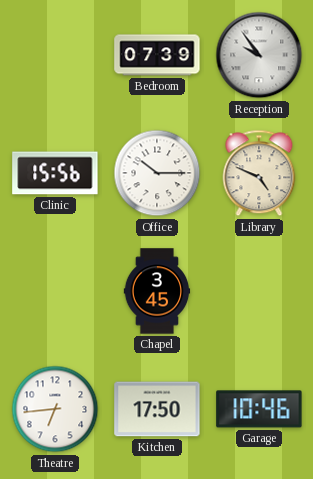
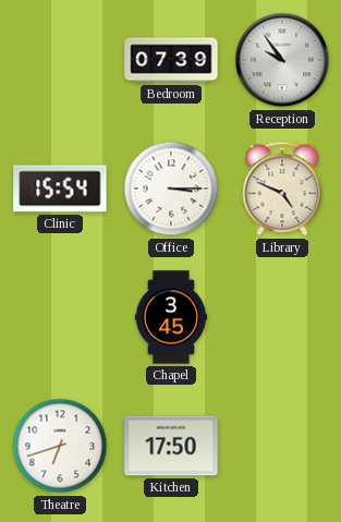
Clinic: 15:56 -> 15:54
Office: 10:15 -> 3:15
Theatre: 6:44 -> 6:42
Garage: 10:46 -> none
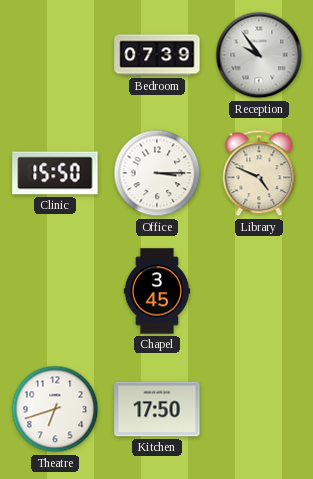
Clinic: 15:54 -> 15:50
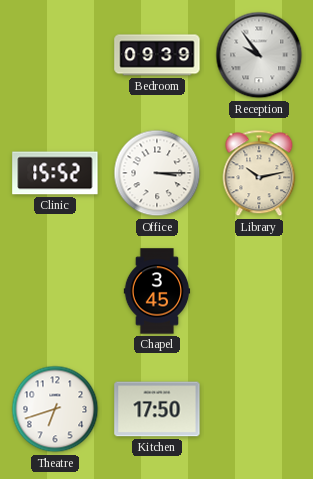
Bedroom: 07:39 -> 09:39
Clinic: 15:50 -> 15:52
Library: 4:49 -> 10:13
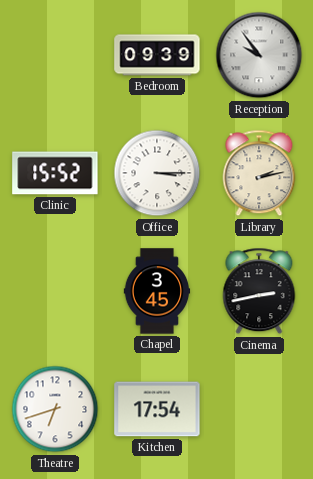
Library: 10:13 -> 2:13
Cinema: none -> 2:43
Kitchen: 17:50 -> 17:54
